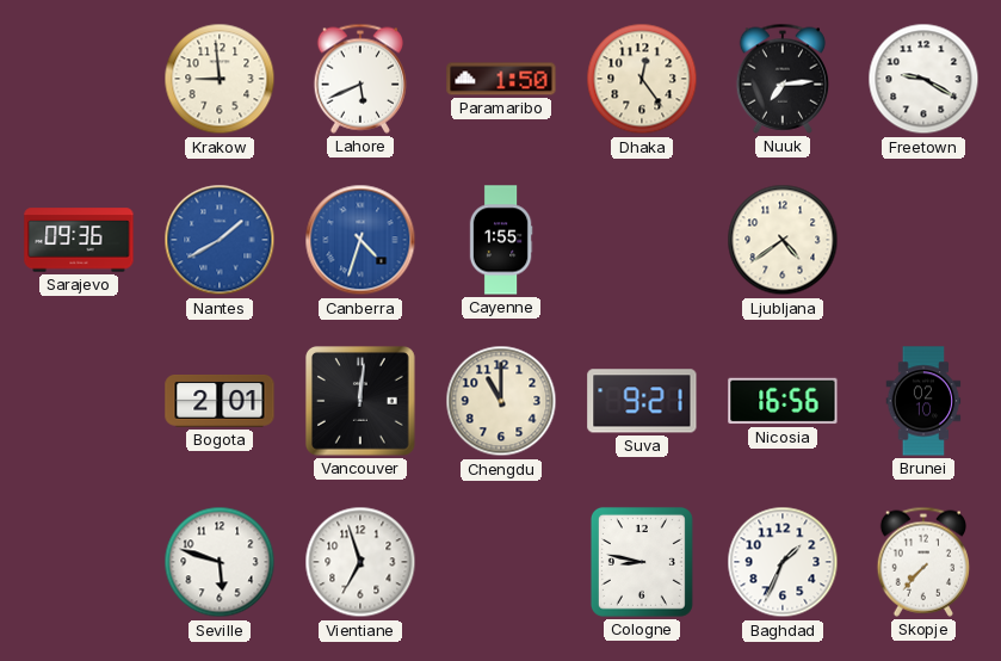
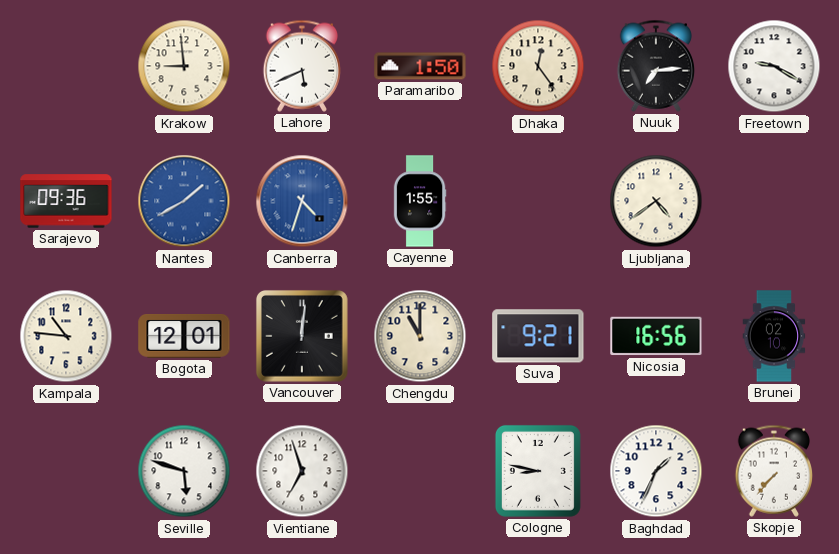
Kampala: none -> 10:46
Bogota: 2:01 -> 12:01
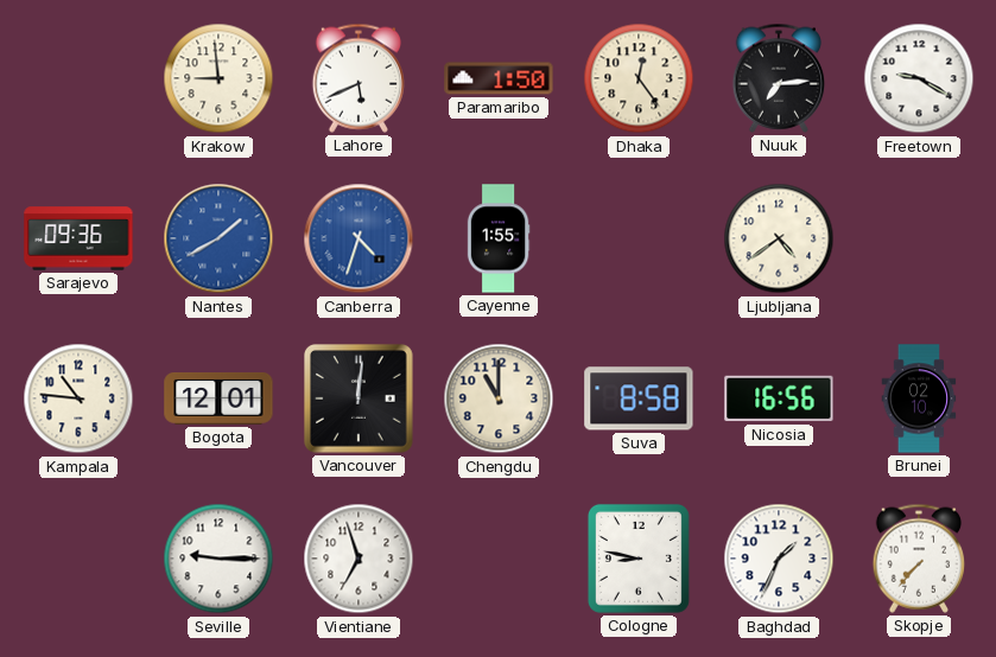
Suva: 9:21 -> 8:58
Seville: 5:48 -> 9:15
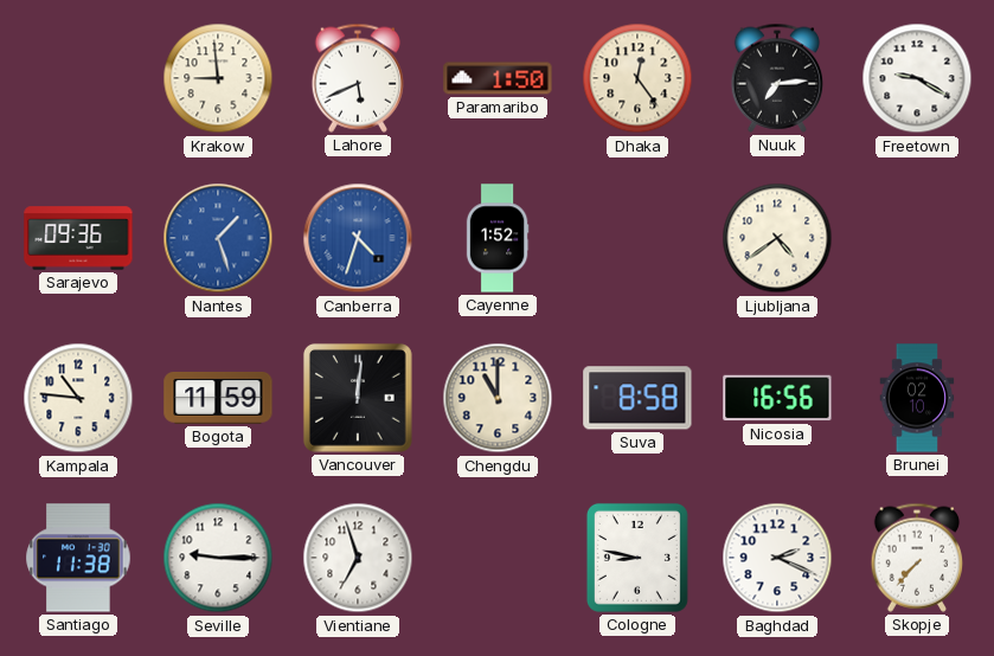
Nantes: 1:40 -> 1:27
Cayenne: 1:55 -> 1:52
Bogota: 12:01 -> 11:59
Santiago: none -> 11:38
Baghdad: 1:34 -> 2:19
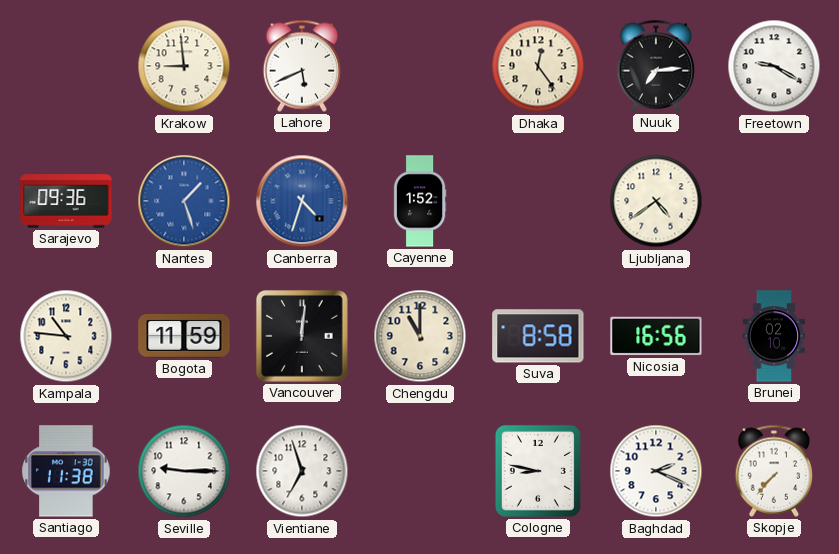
Paramaribo: 1:50 -> none
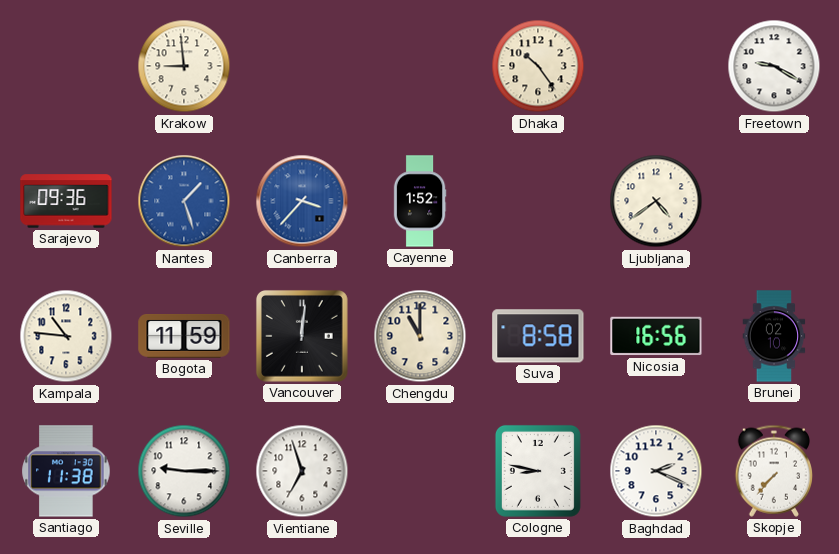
Lahore: 5:41 -> none
Dhaka: 12:24 -> 10:24
Nuuk: 7:14 -> none
Canberra: 4:33 -> 3:37
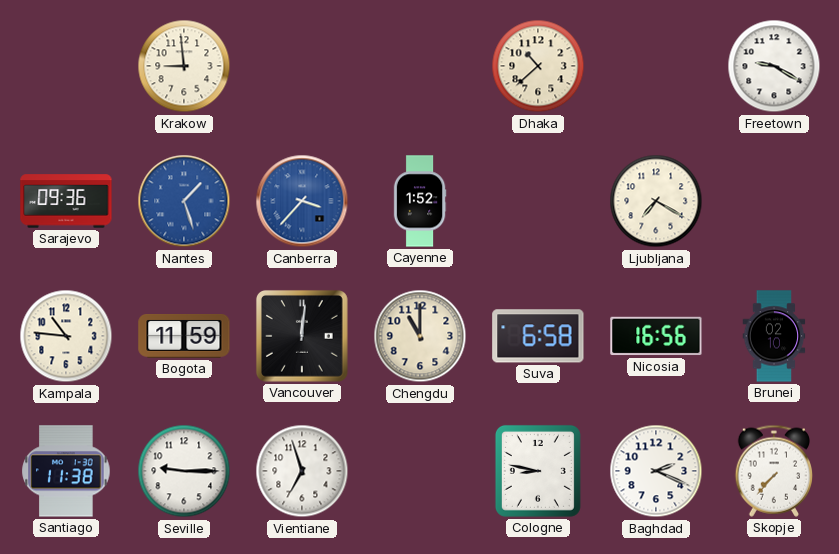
Dhaka: 10:24 -> 10:38
Ljubljana: 4:39 -> 7:20
Suva: 8:58 -> 6:58
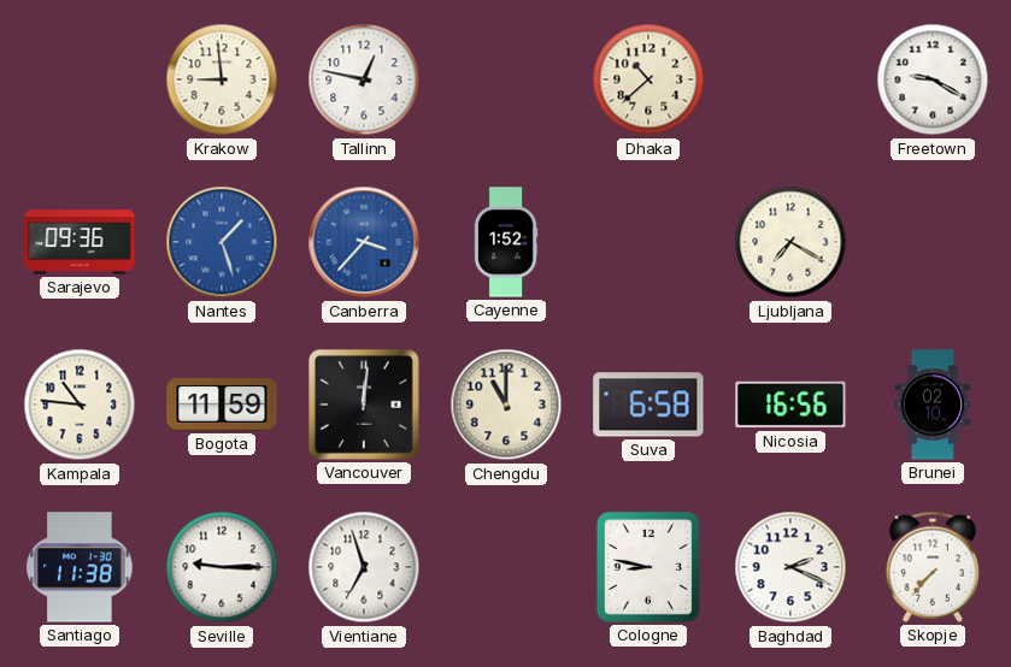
Tallinn: none -> 12:47
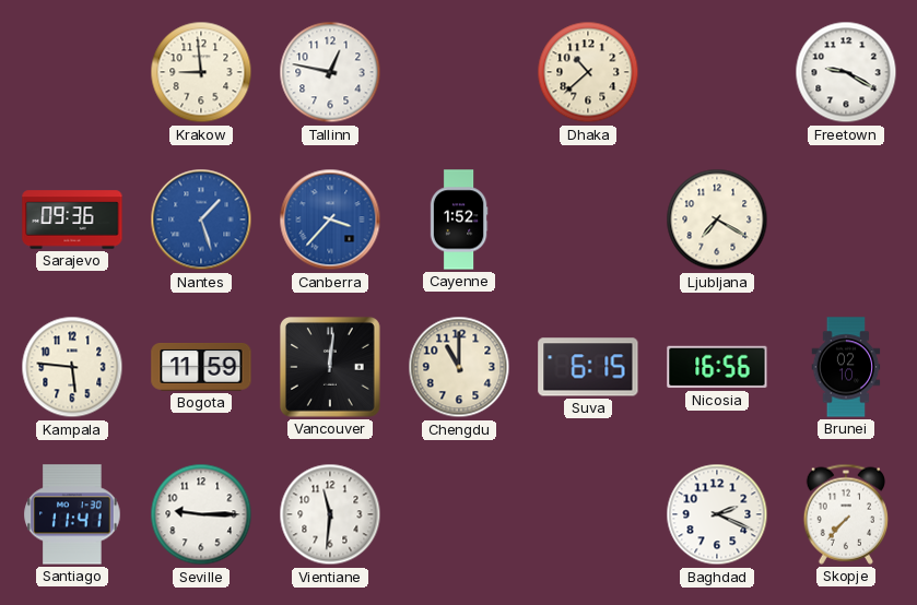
Kampala: 10:46 -> 5:46
Suva: 6:58 -> 6:15
Santiago: 11:38 -> 11:41
Vientiane: 6:57 -> 11:31
Cologne: 8:47 -> none
